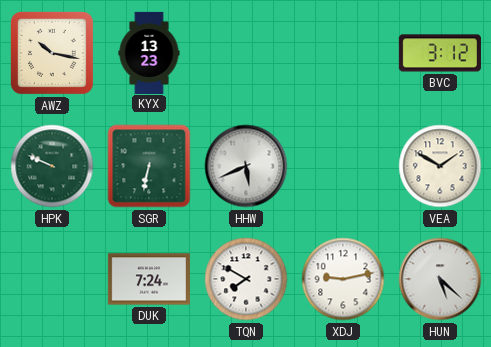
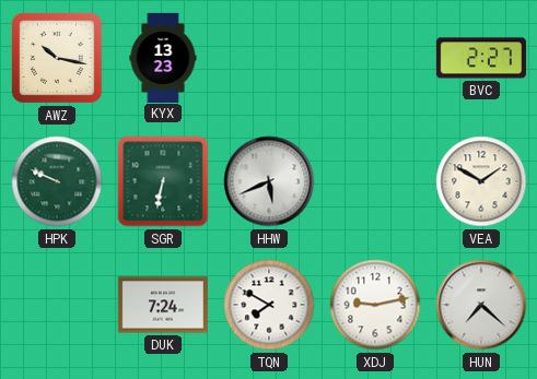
BVC: 3:12 -> 2:27
HUN: 5:22 -> 7:22
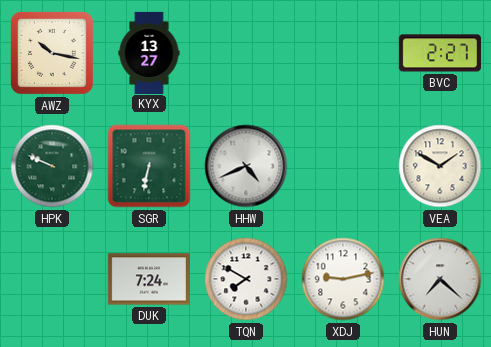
KYX: 13:23 -> 13:27
HHW: 5:41 -> 4:41
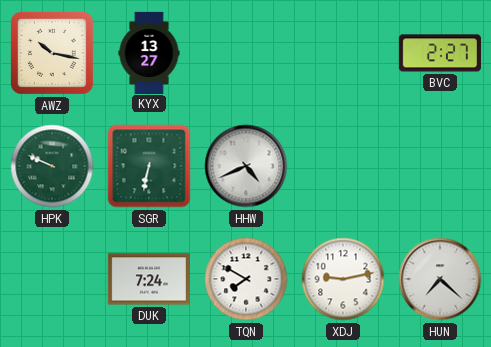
VEA: 1:50 -> none
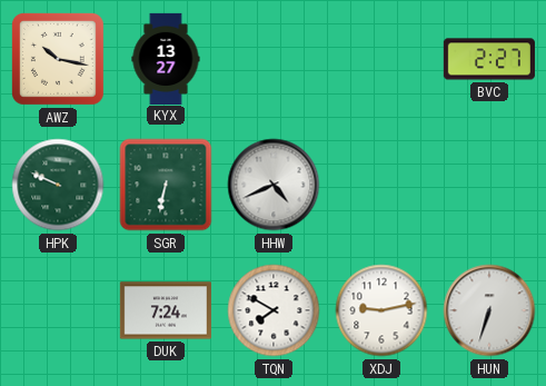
HUN: 7:22 -> 6:33
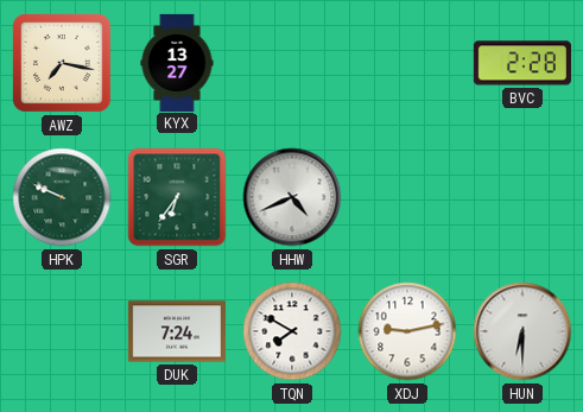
AWZ: 10:17 -> 7:17
BVC: 2:27 -> 2:28
SGR: 6:32 -> 6:36
HUN: 6:33 -> 6:30
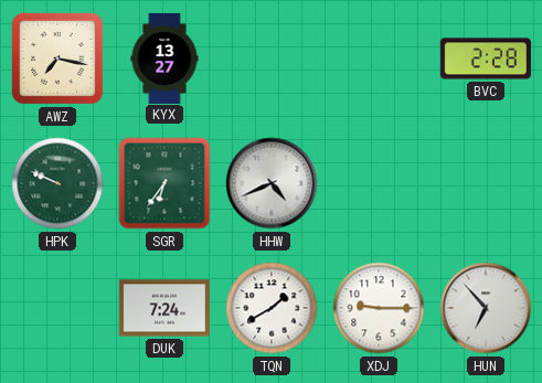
TQN: 7:50 -> 1:40
XDJ: 9:13 -> 9:15
HUN: 6:30 -> 6:53
